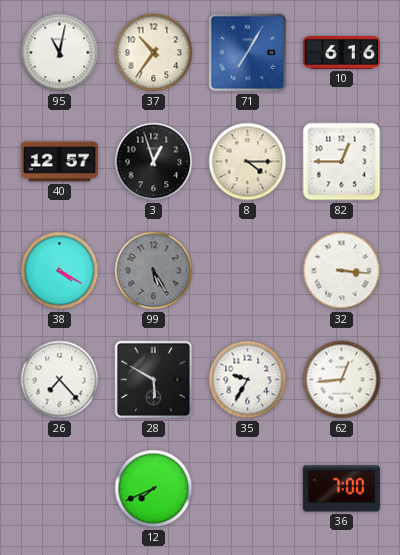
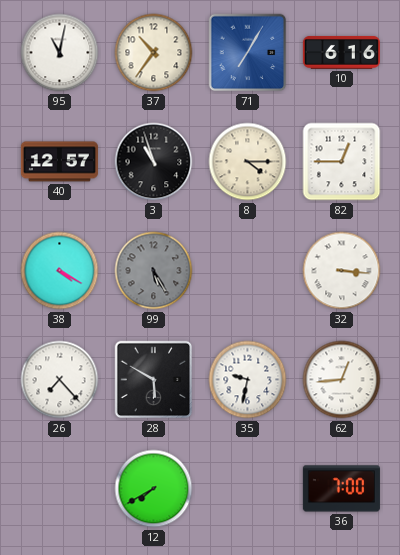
3: 12:57 -> 10:57
35: 9:35 -> 9:32
12: 7:41 -> 7:40
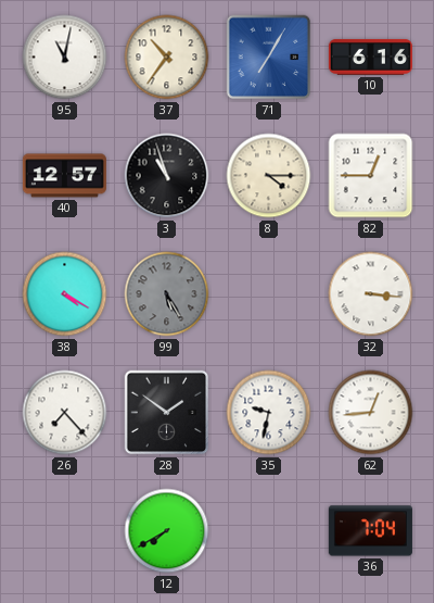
28: 5:50 -> 1:51
36: 7:00 -> 7:04
